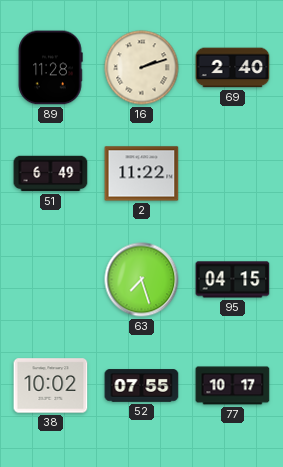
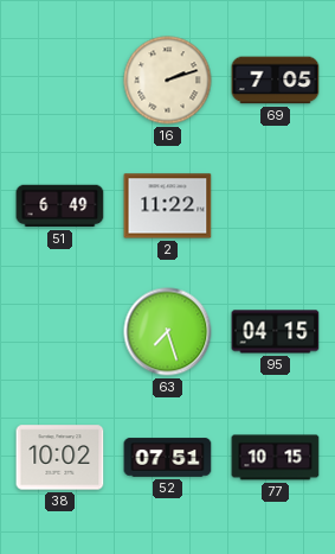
89: 11:28 -> none
69: 2:40 -> 7:05
52: 07:55 -> 07:51
77: 10:17 -> 10:15
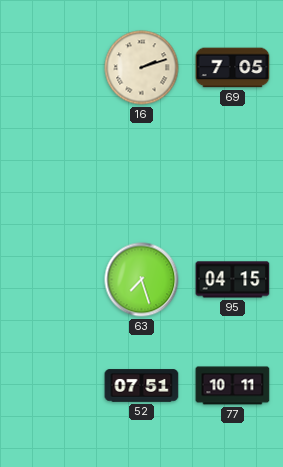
51: 6:49 -> none
2: 11:22 -> none
38: 10:02 -> none
77: 10:15 -> 10:11
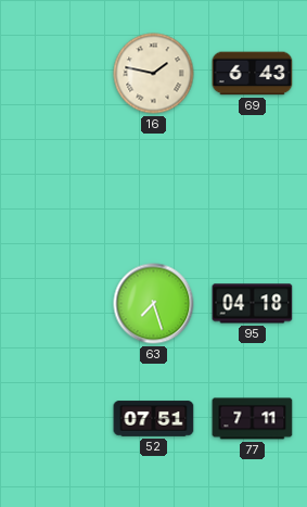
16: 2:12 -> 1:47
69: 7:05 -> 6:43
95: 04:15 -> 04:18
77: 10:11 -> 7:11
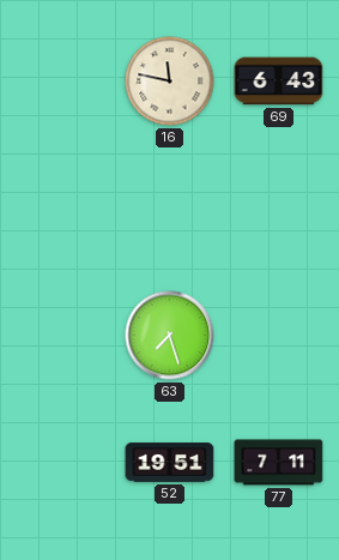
16: 1:47 -> 11:47
95: 04:18 -> none
52: 07:51 -> 19:51
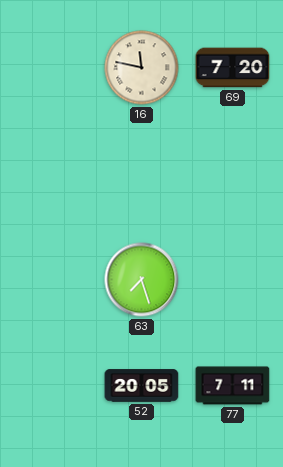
69: 6:43 -> 7:20
52: 19:51 -> 20:05
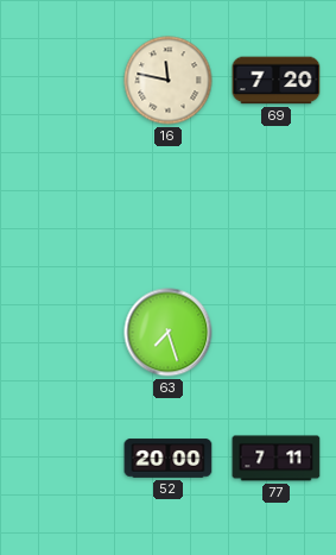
52: 20:05 -> 20:00
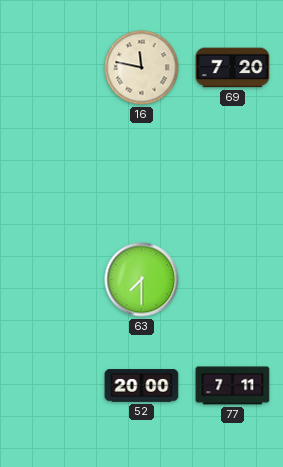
63: 7:27 -> 7:30
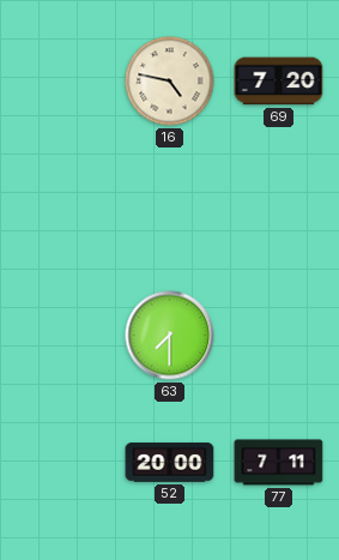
16: 11:47 -> 4:47
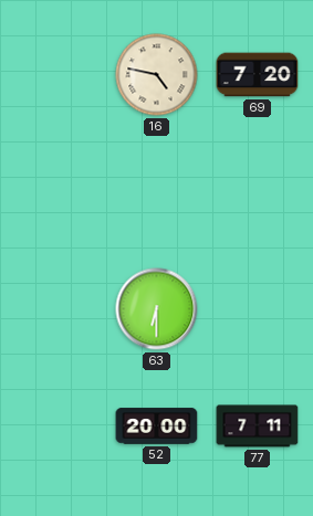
63: 7:30 -> 6:30
